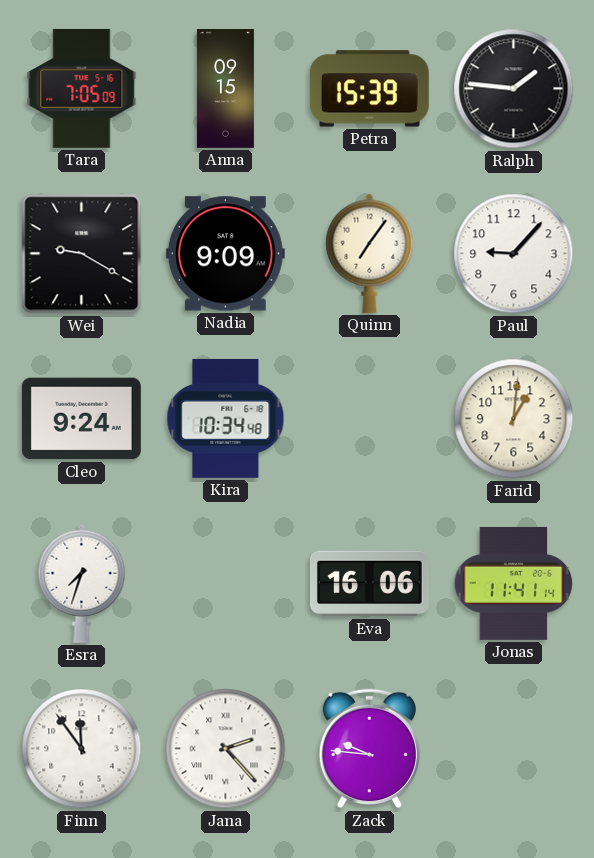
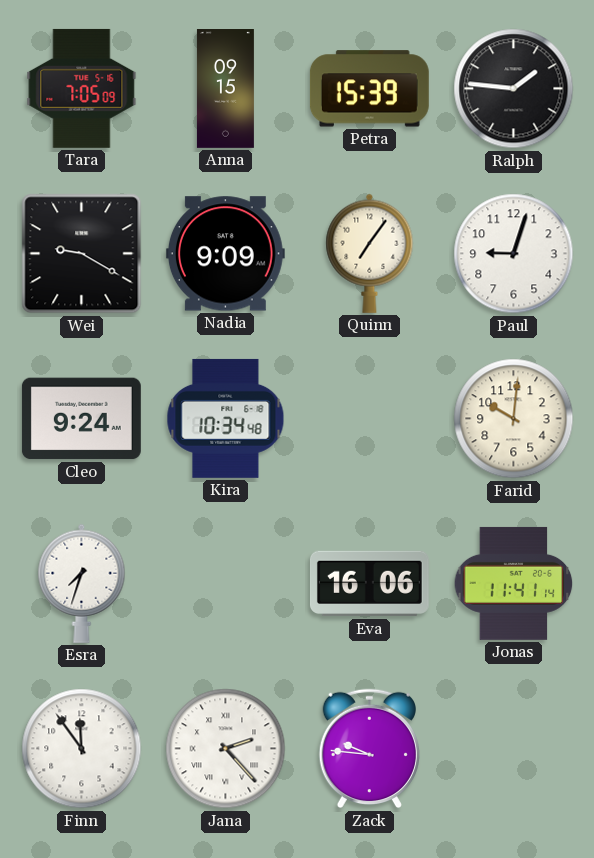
Paul: 9:07 -> 9:03
Farid: 1:01 -> 10:01
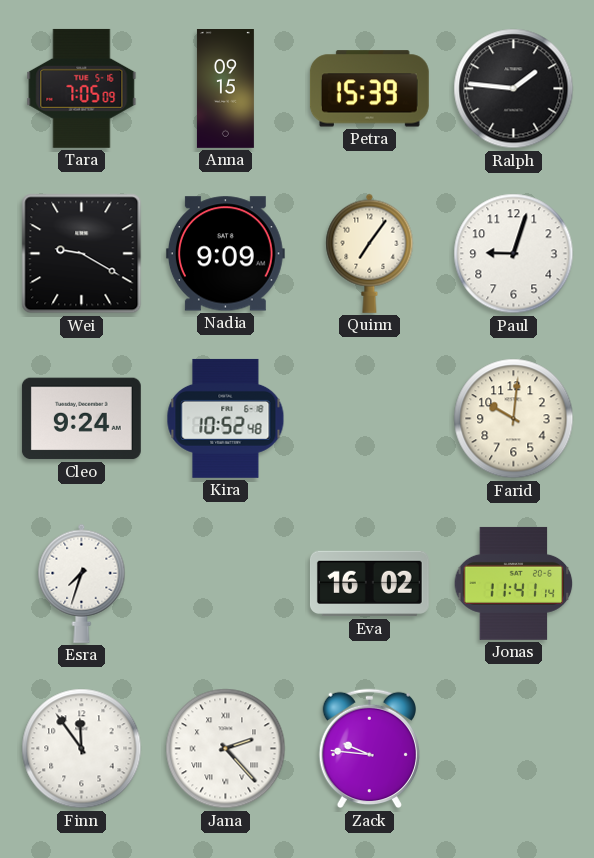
Kira: 10:34 -> 10:52
Eva: 16:06 -> 16:02
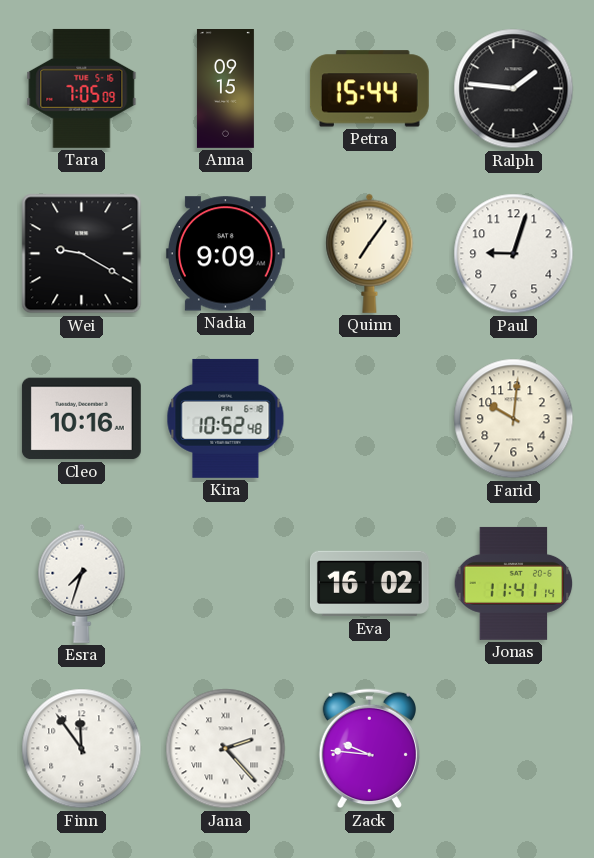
Petra: 15:39 -> 15:44
Cleo: 9:24 -> 10:16
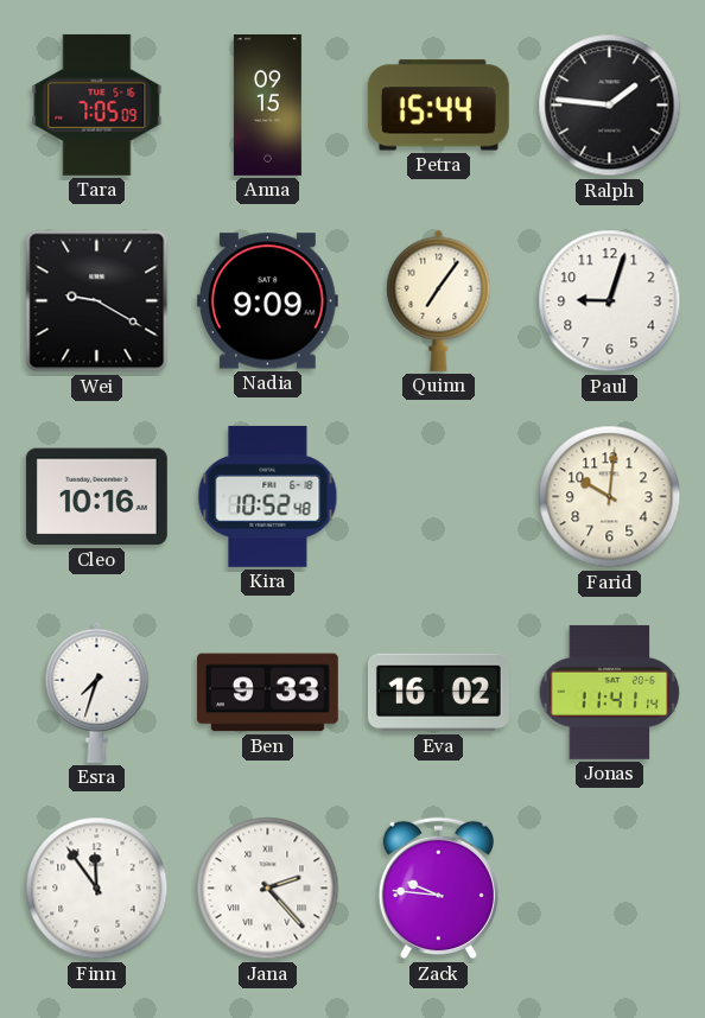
Ben: none -> 9:33
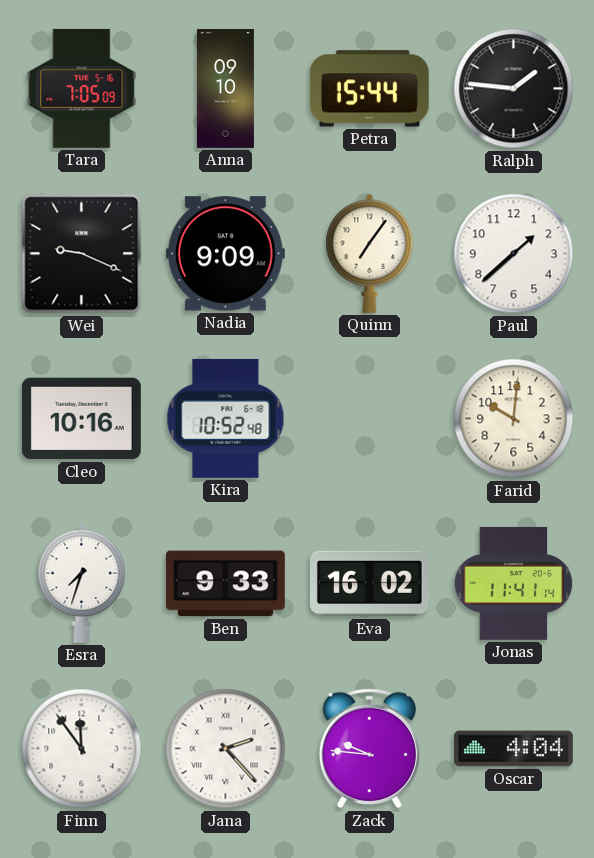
Anna: 09:15 -> 09:10
Wei: 9:20 -> 9:19
Paul: 9:03 -> 1:38
Oscar: none -> 4:04
